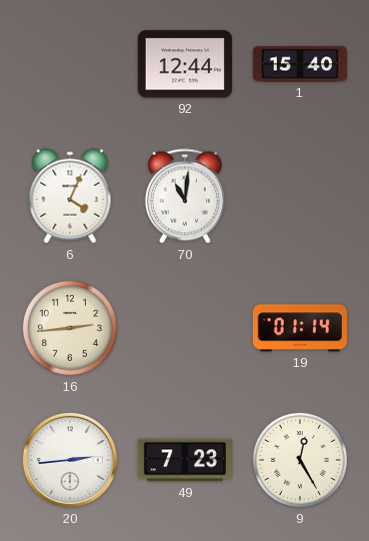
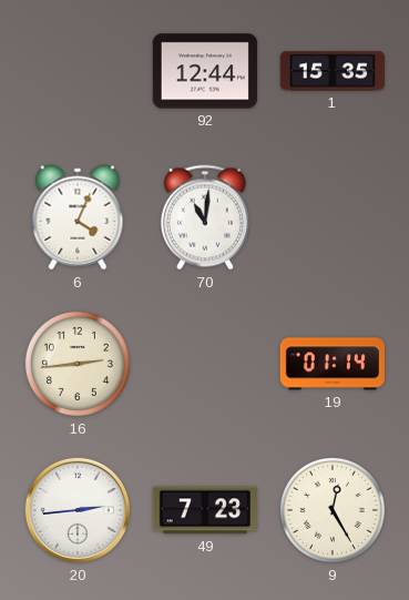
1: 15:40 -> 15:35
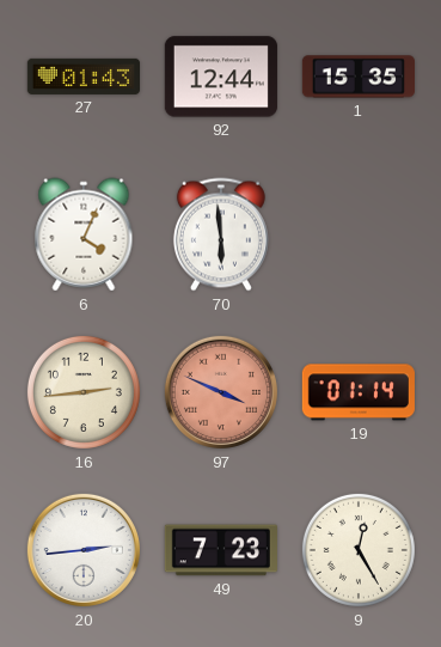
27: none -> 01:43
70: 11:01 -> 5:59
97: none -> 3:49
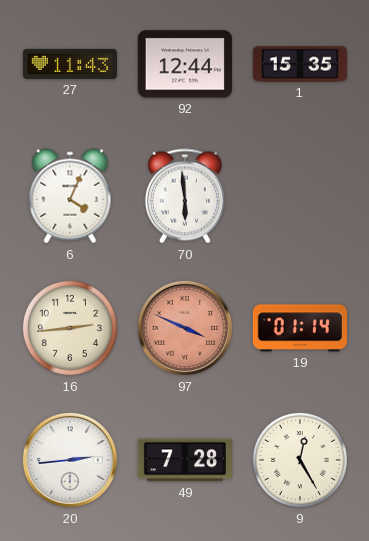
27: 01:43 -> 11:43
49: 7:23 -> 7:28
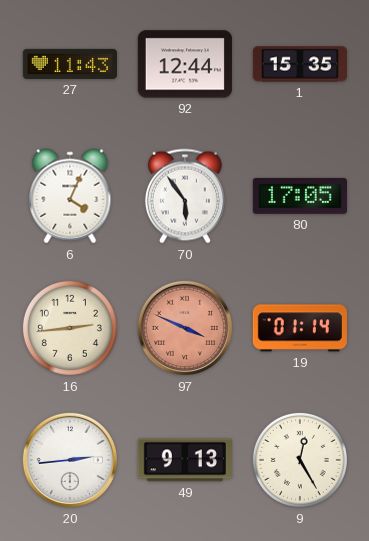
70: 5:59 -> 5:54
80: none -> 17:05
49: 7:28 -> 9:13
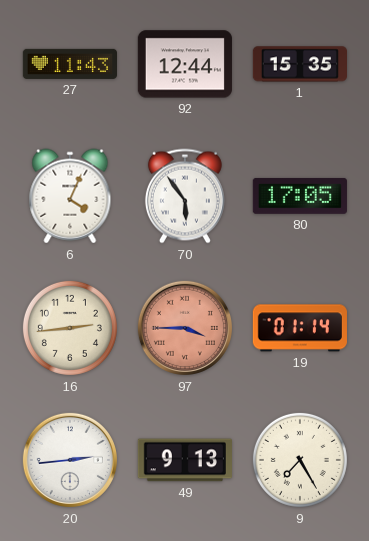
97: 3:49 -> 3:45
9: 12:25 -> 7:25
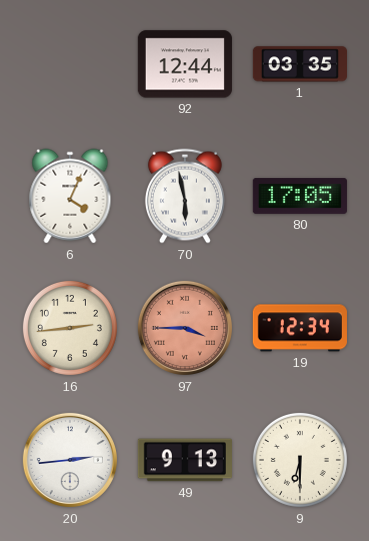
27: 11:43 -> none
1: 15:35 -> 03:35
70: 5:54 -> 5:58
19: 01:14 -> 12:34
9: 7:25 -> 6:30
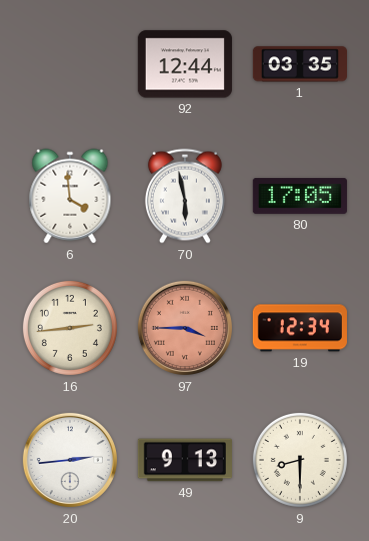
6: 4:04 -> 3:59
9: 6:30 -> 8:30
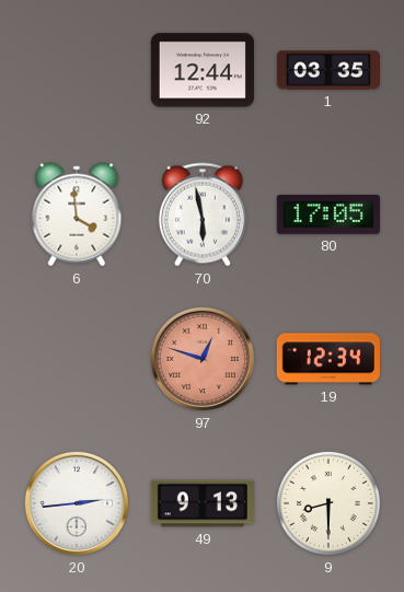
16: 2:44 -> none
97: 3:45 -> 12:48
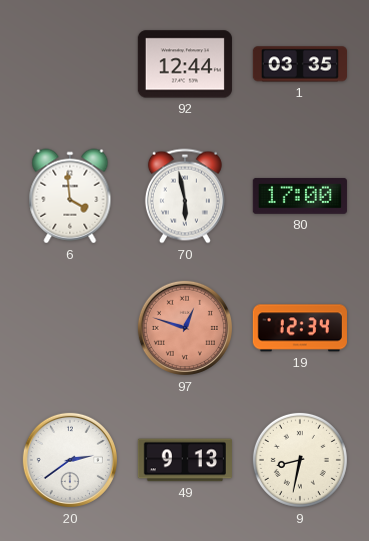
80: 17:05 -> 17:00
20: 2:44 -> 2:39
9: 8:30 -> 8:32
